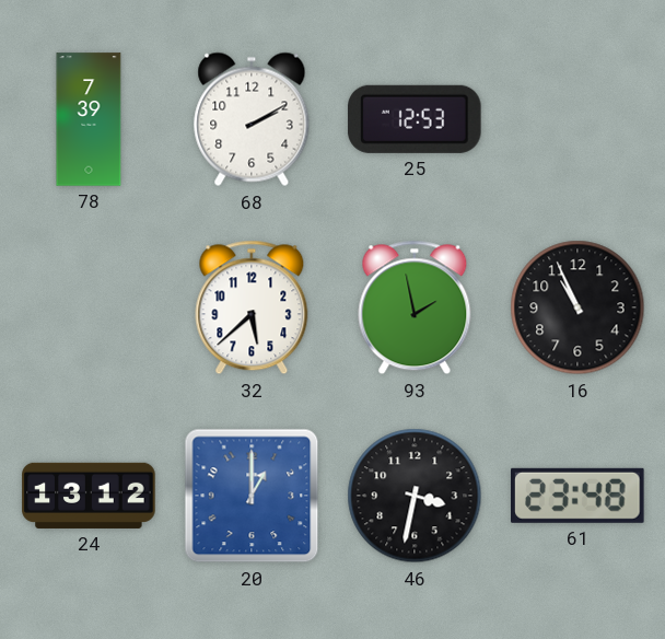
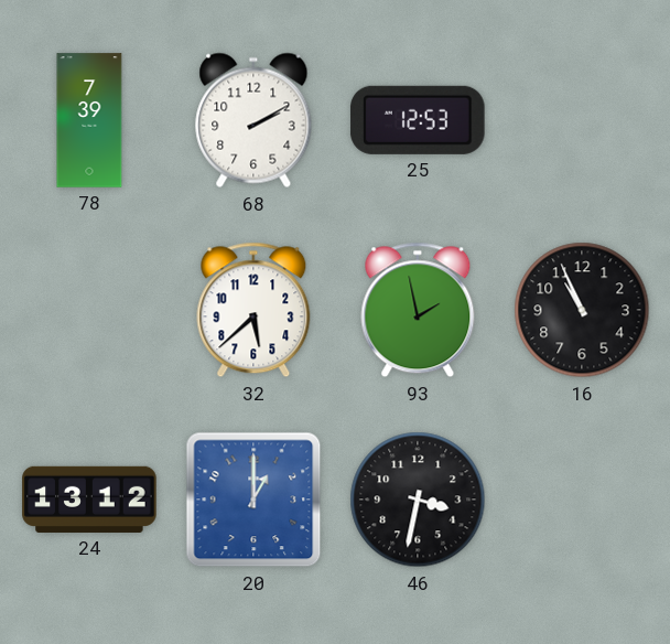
61: 23:48 -> none
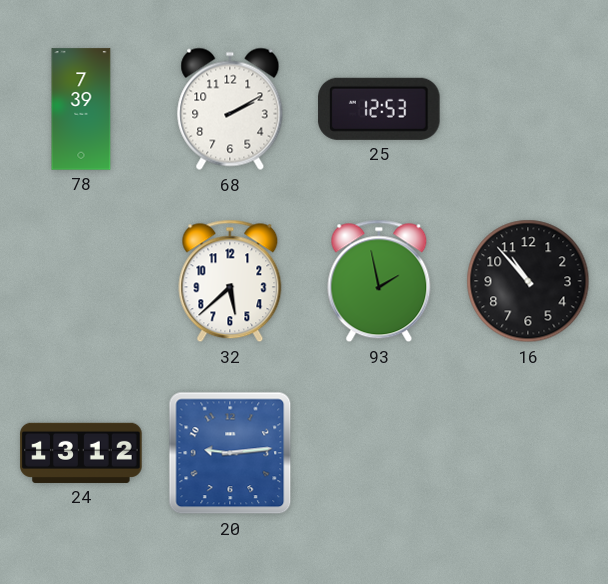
16: 10:56 -> 10:53
20: 1:00 -> 9:14
46: 3:32 -> none
